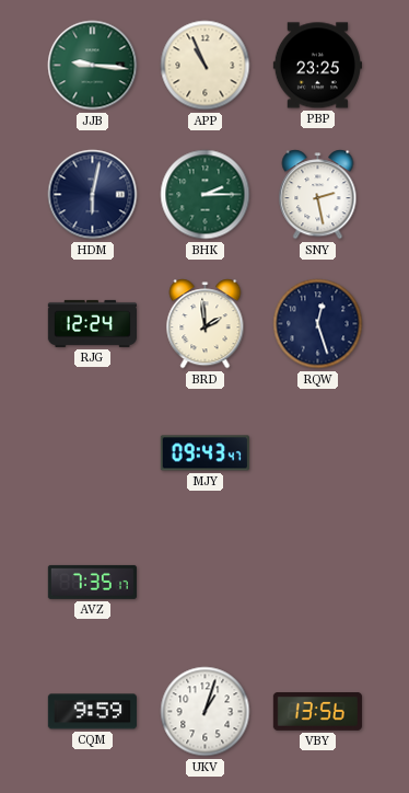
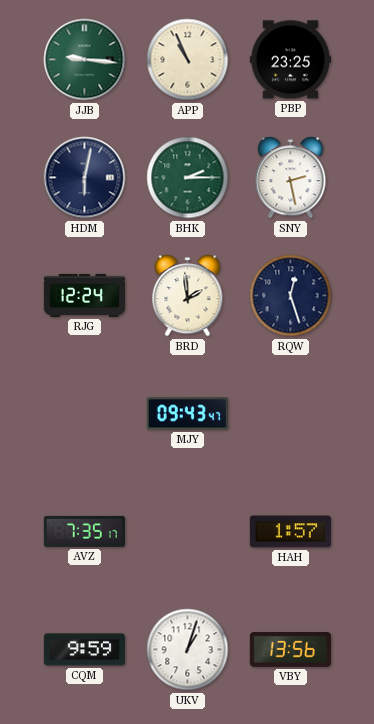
HAH: none -> 1:57
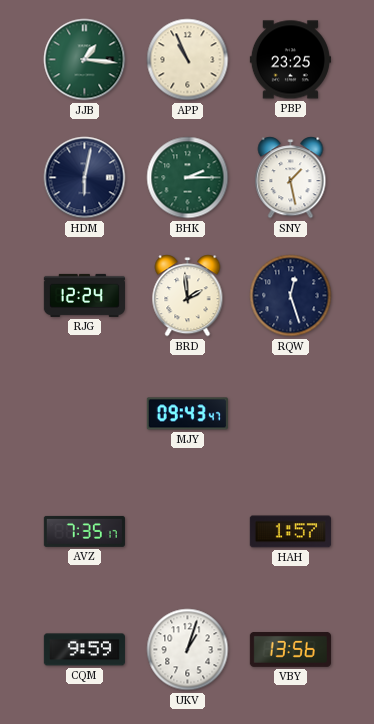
JJB: 9:16 -> 1:16
SNY: 2:28 -> 1:28
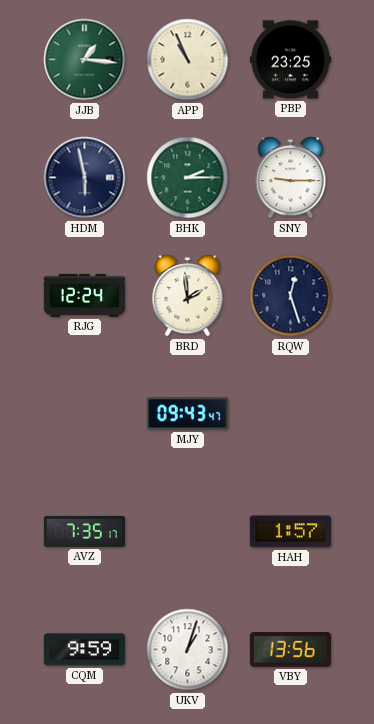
HDM: 6:02 -> 5:58
SNY: 1:28 -> 9:15
